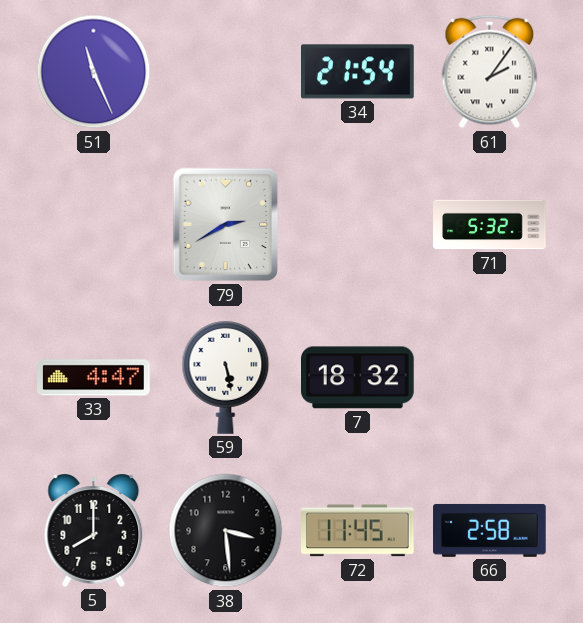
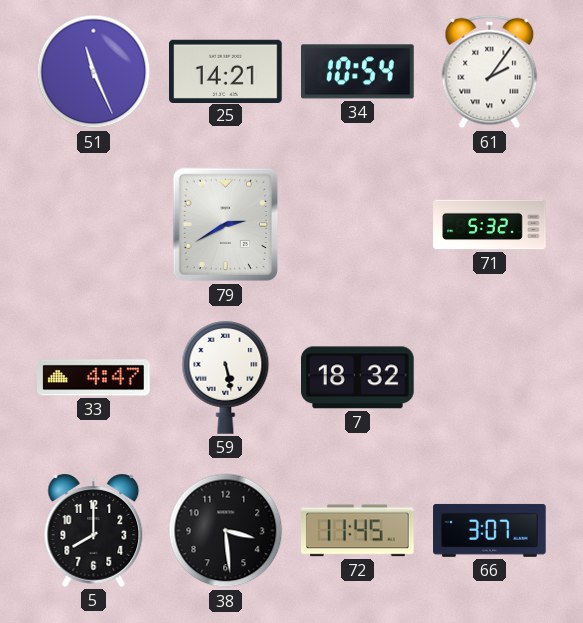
25: none -> 14:21
34: 21:54 -> 10:54
66: 2:58 -> 3:07
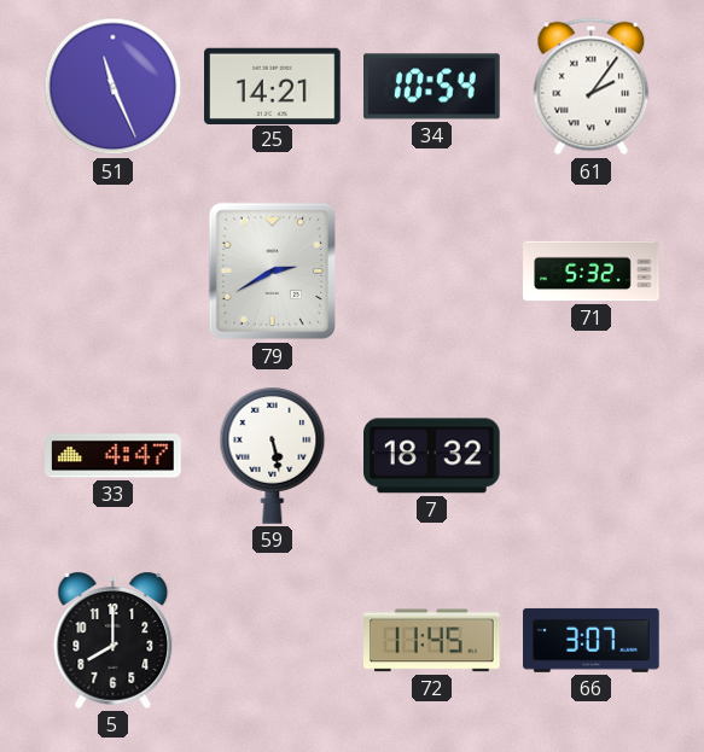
38: 3:29 -> none
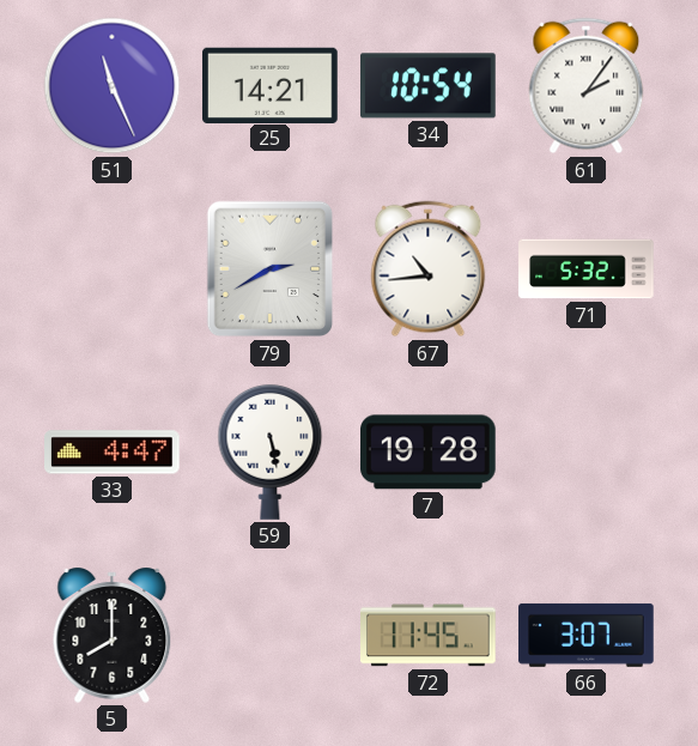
67: none -> 10:44
7: 18:32 -> 19:28
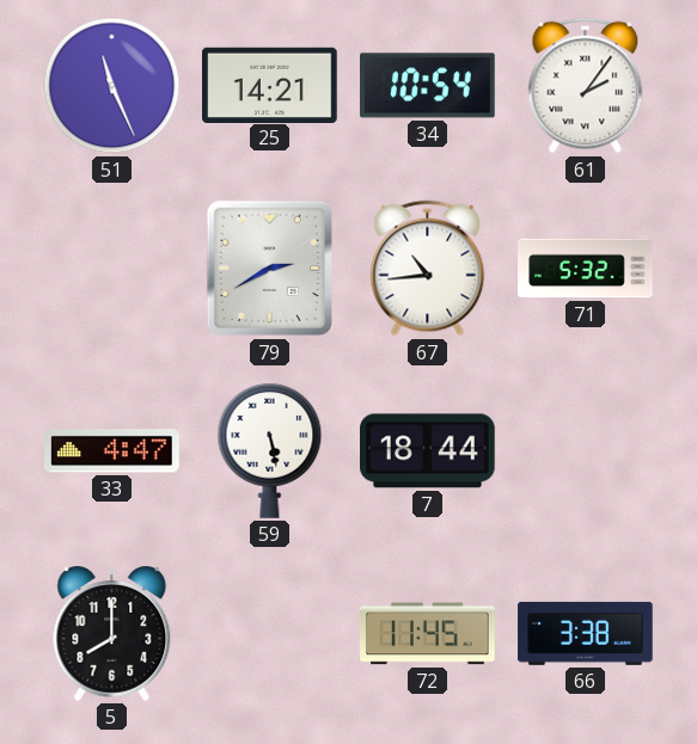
7: 19:28 -> 18:44
66: 3:07 -> 3:38
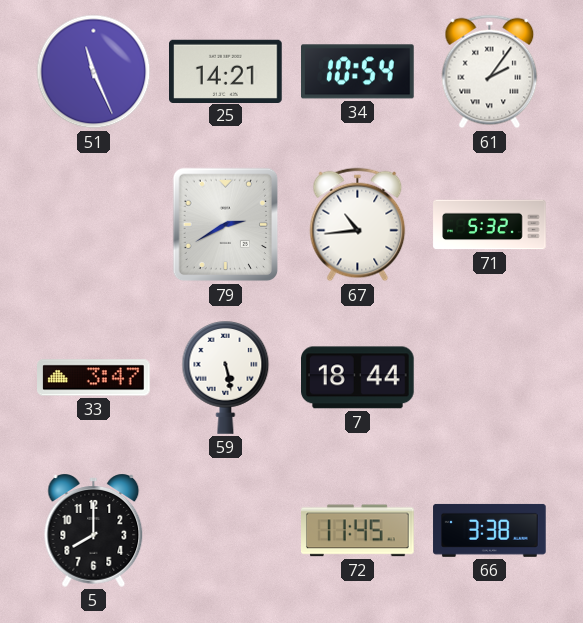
33: 4:47 -> 3:47
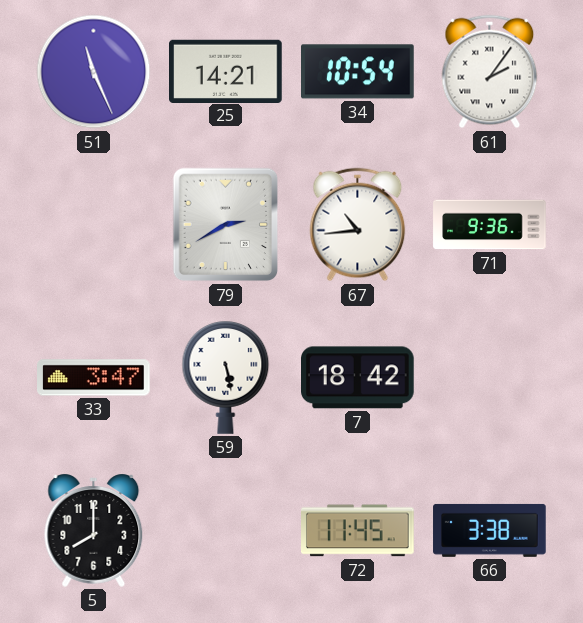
71: 5:32 -> 9:36
7: 18:44 -> 18:42
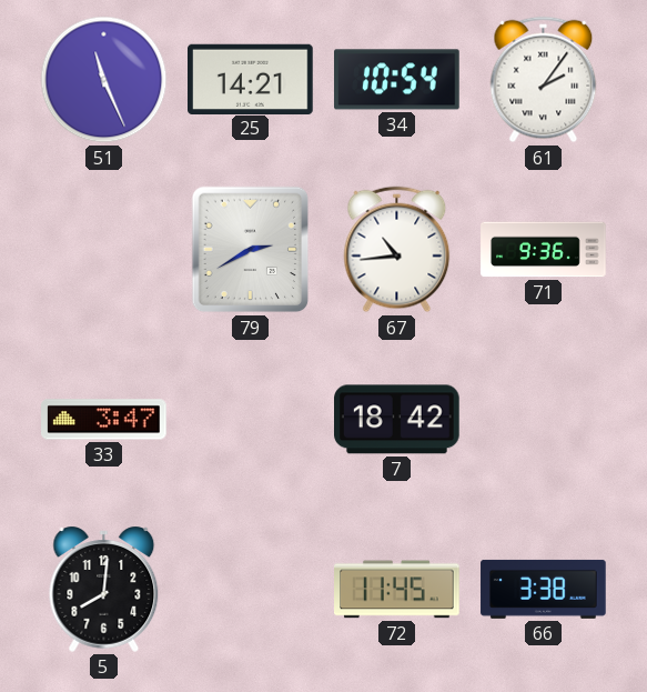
59: 5:28 -> none
5: 8:00 -> 8:01
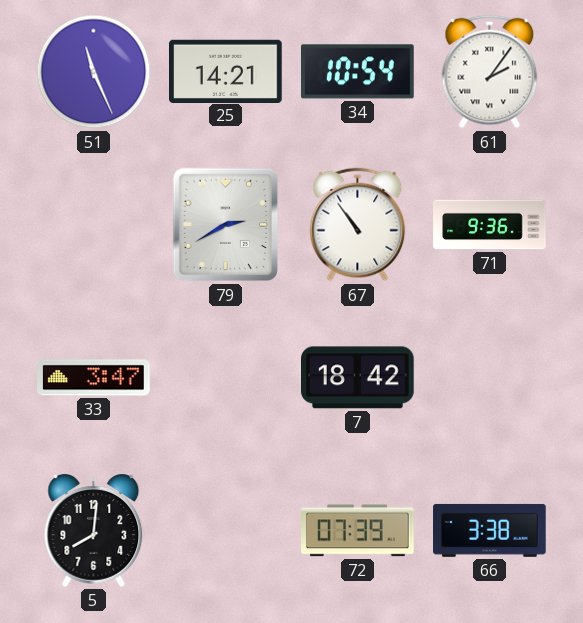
67: 10:44 -> 10:54
72: 11:45 -> 07:39
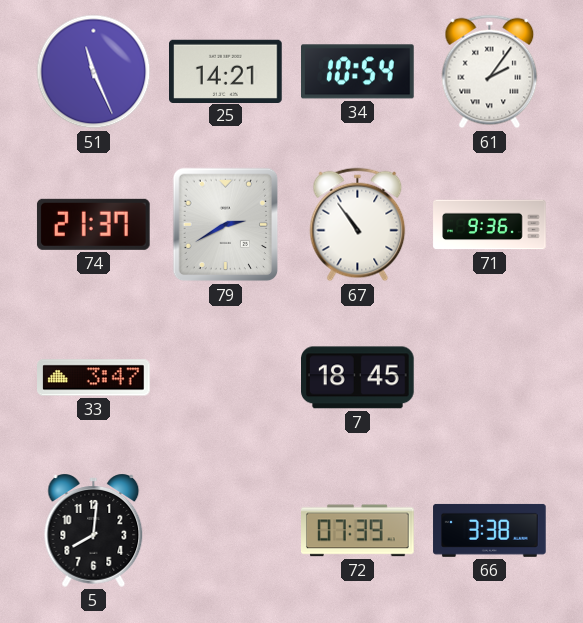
74: none -> 21:37
7: 18:42 -> 18:45
